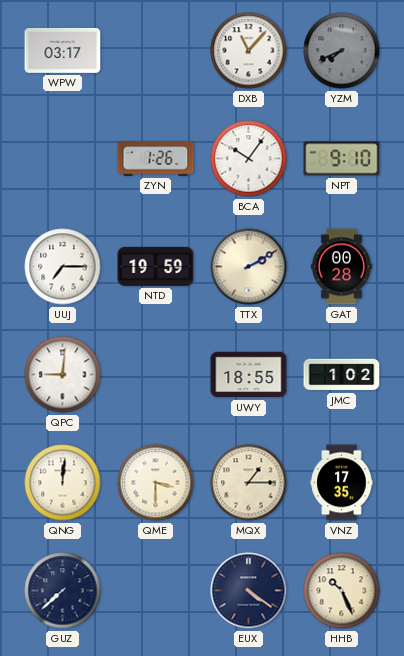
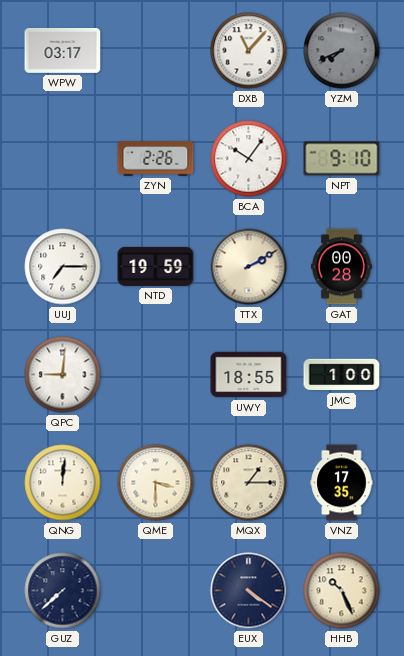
ZYN: 1:26 -> 2:26
JMC: 1:02 -> 1:00
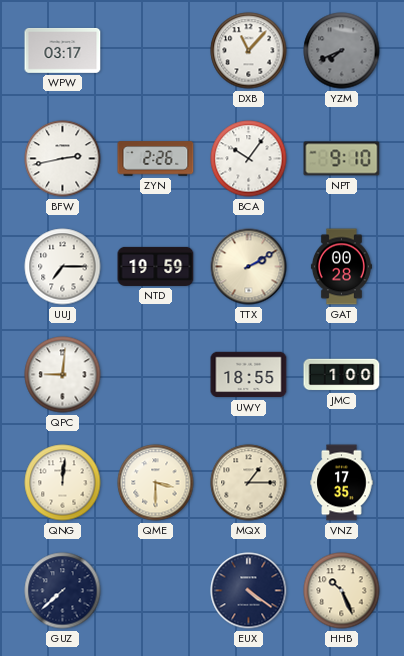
BFW: none -> 2:43
